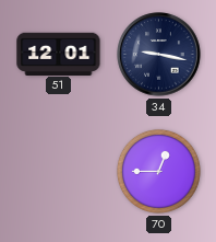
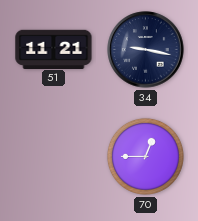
51: 12:01 -> 11:21
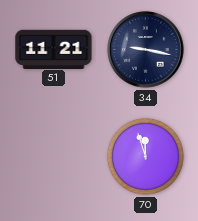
70: 12:45 -> 11:57
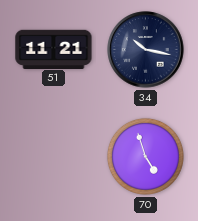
34: 9:17 -> 10:17
70: 11:57 -> 4:57
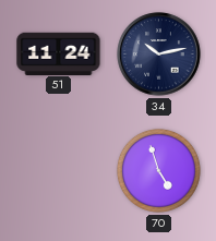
51: 11:21 -> 11:24
34: 10:17 -> 10:13
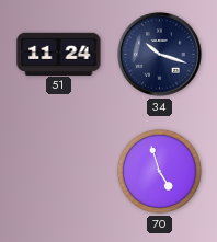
34: 10:13 -> 10:18
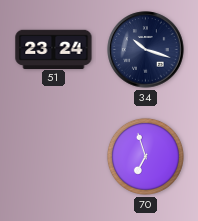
51: 11:24 -> 23:24
70: 4:57 -> 6:57
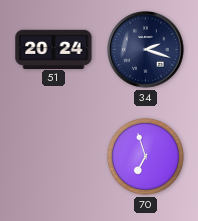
51: 23:24 -> 20:24
34: 10:18 -> 2:18
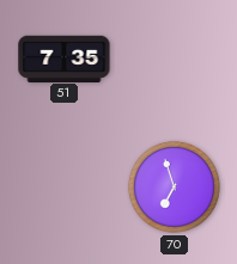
51: 20:24 -> 7:35
34: 2:18 -> none
